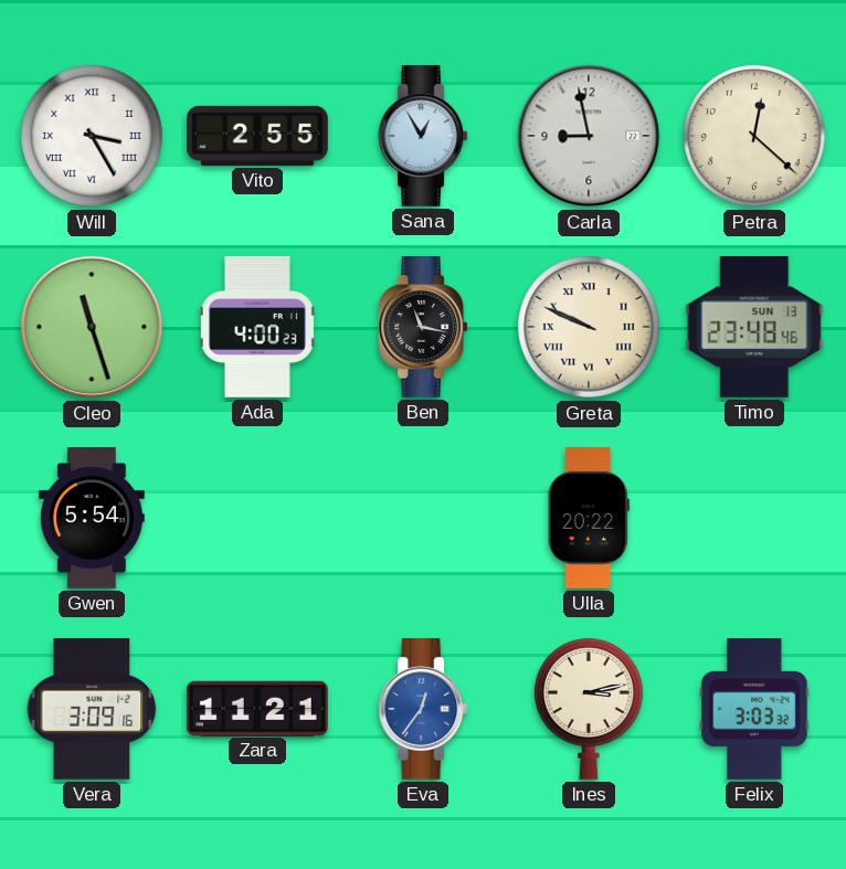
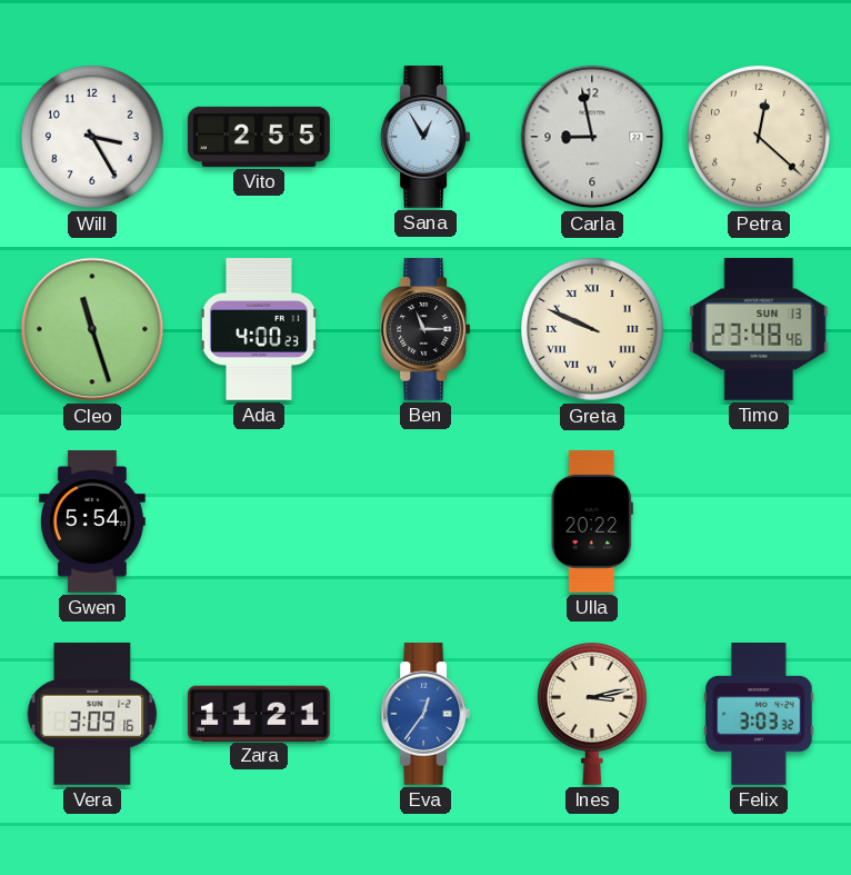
Will numerals: Roman -> Arabic
Ben: 11:17 -> 11:15
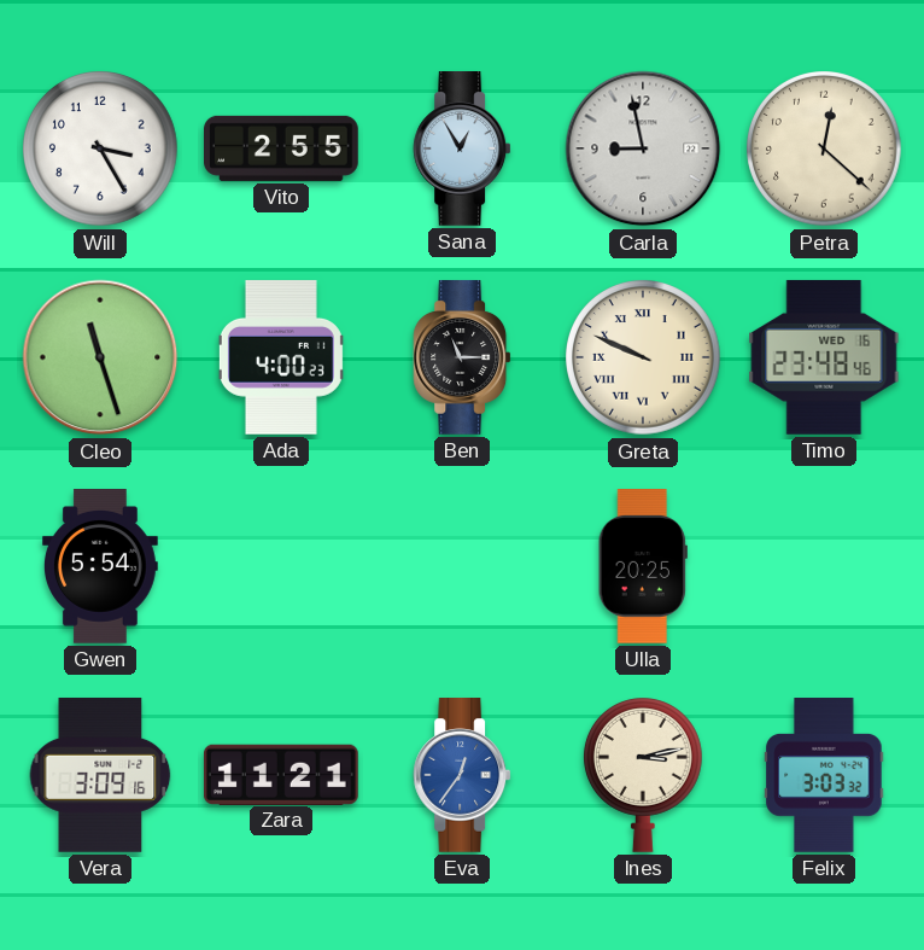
Timo date: SUN 13 -> WED 16
Ulla: 20:22 -> 20:25
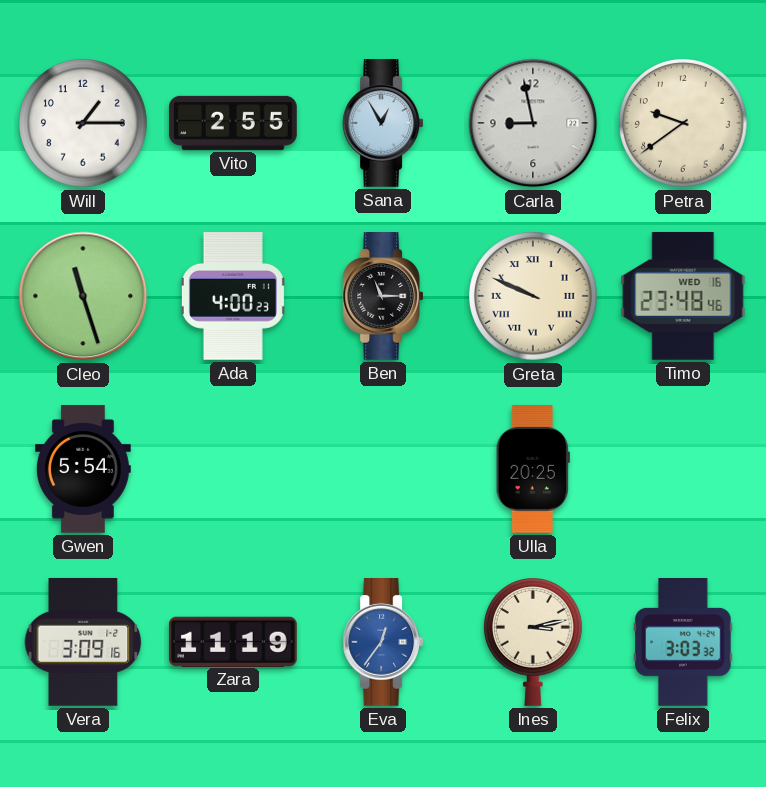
Will: 3:25 -> 1:15
Petra: 12:22 -> 9:39
Zara: 11:21 -> 11:19
